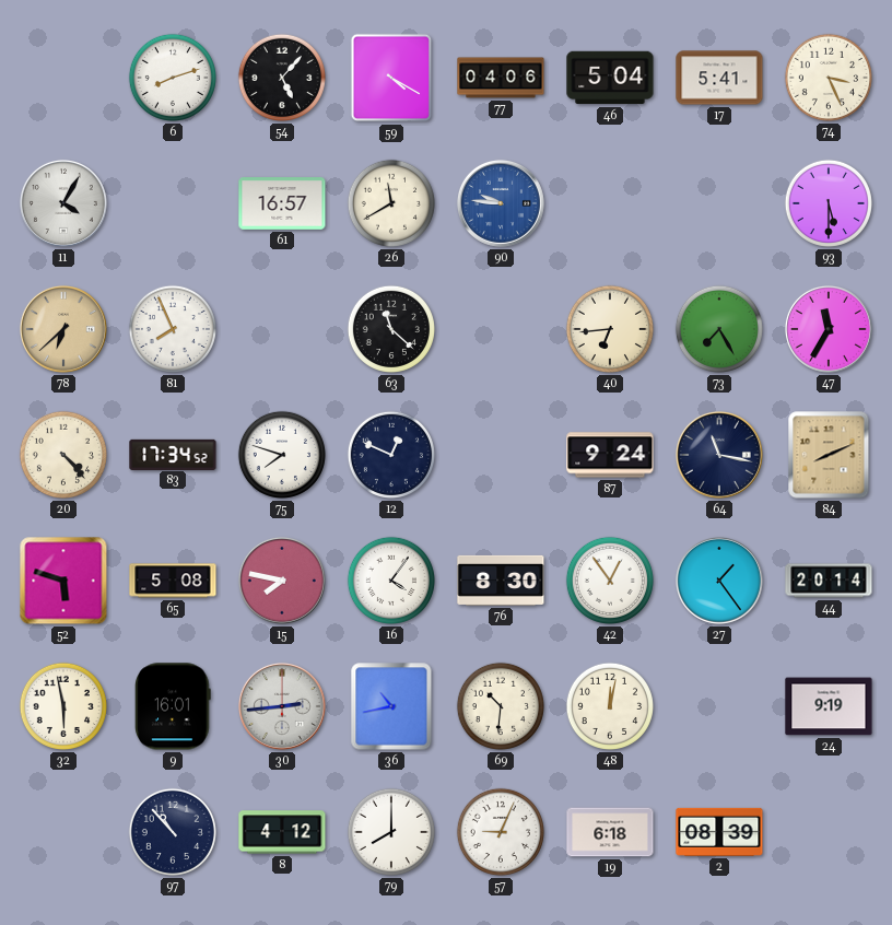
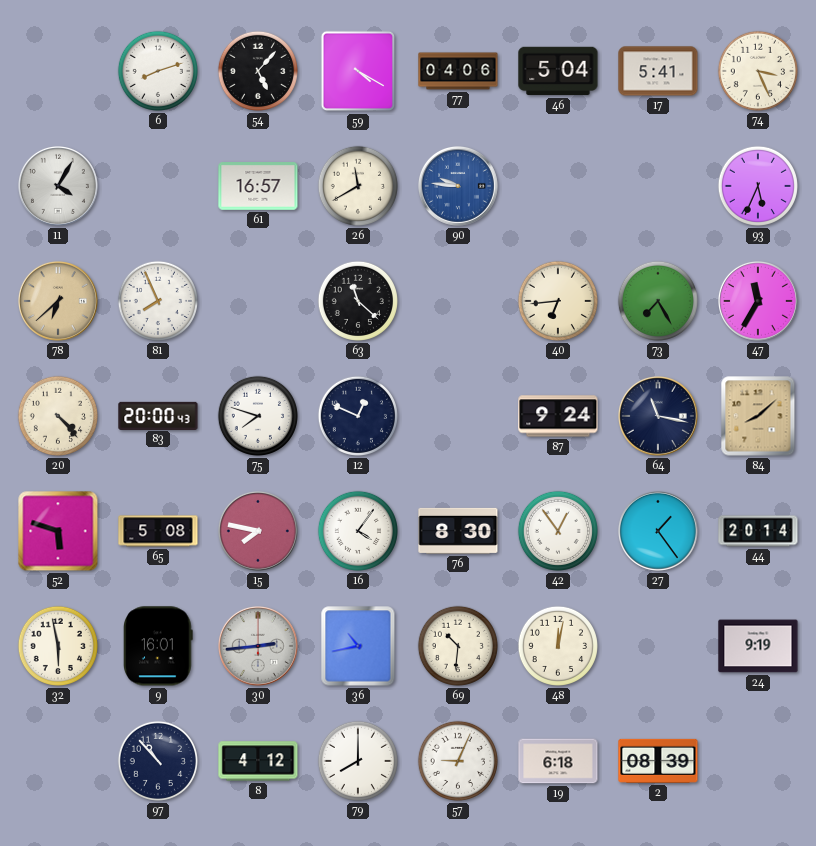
93: 5:30 -> 5:34
83: 17:34 -> 20:00
84: 8:11 -> 8:08
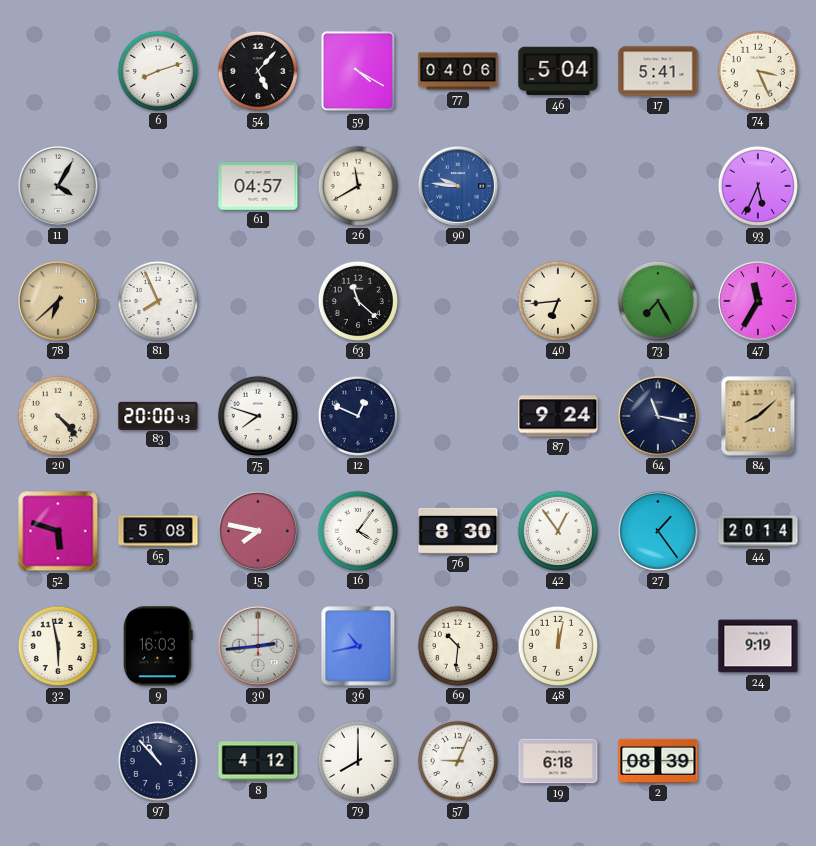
61: 16:57 -> 04:57
9: 16:01 -> 16:03
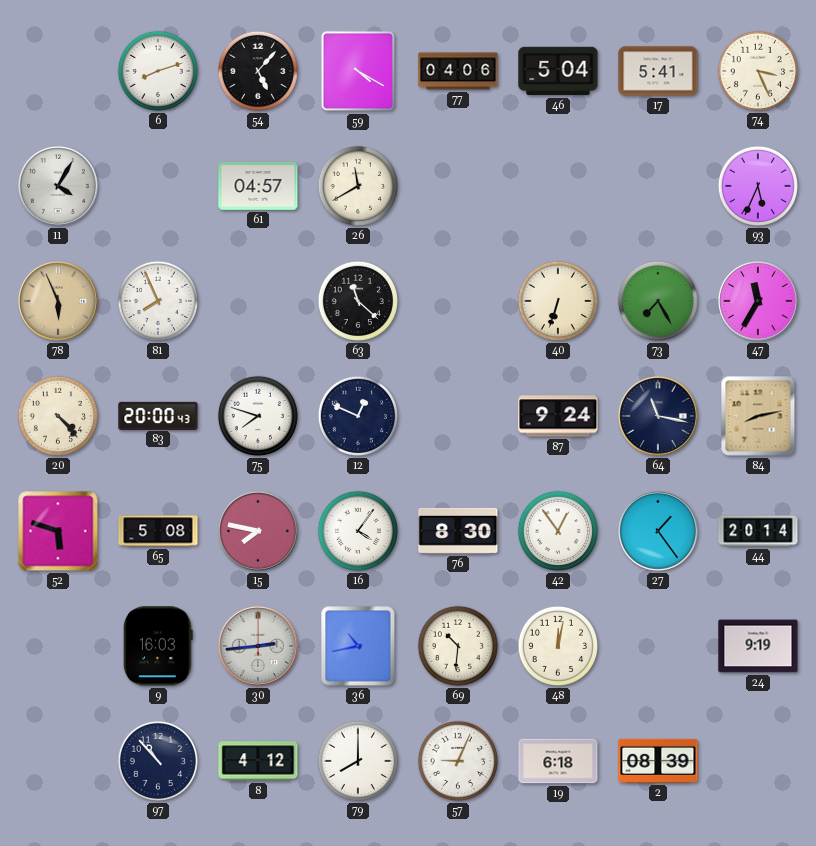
90: 9:46 -> none
78: 6:38 -> 5:56
40: 6:44 -> 6:33
84: 8:08 -> 8:13
32: 5:58 -> none
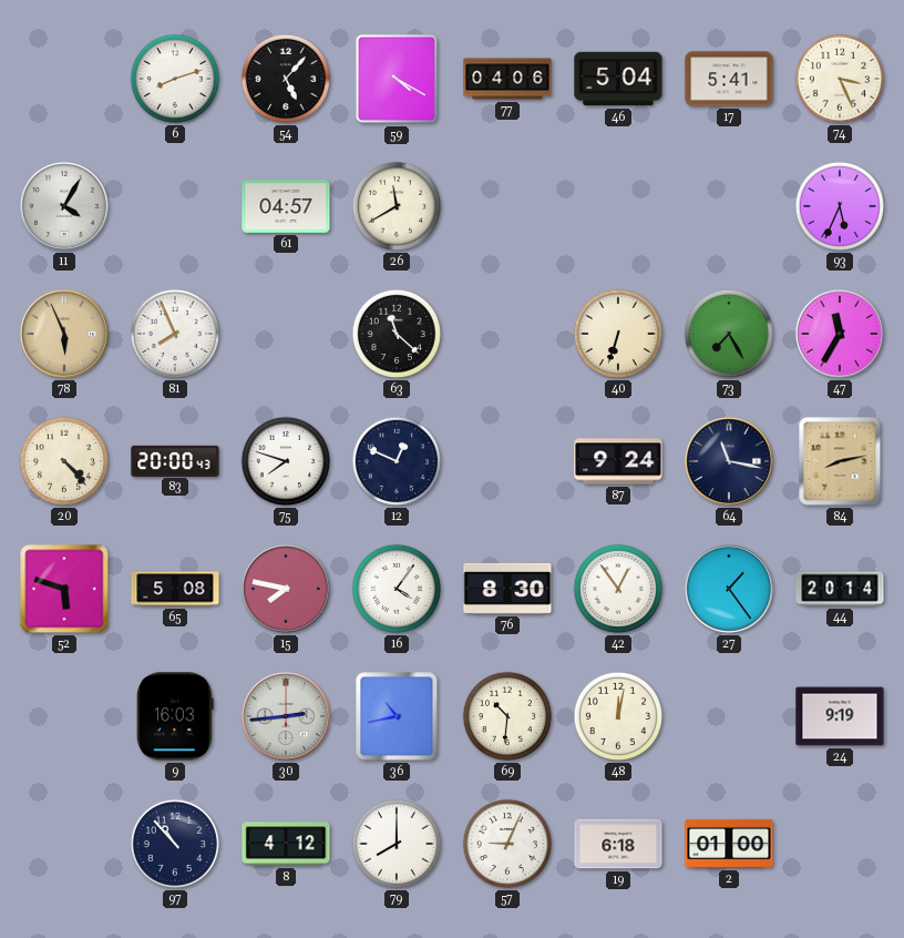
2: 08:39 -> 01:00
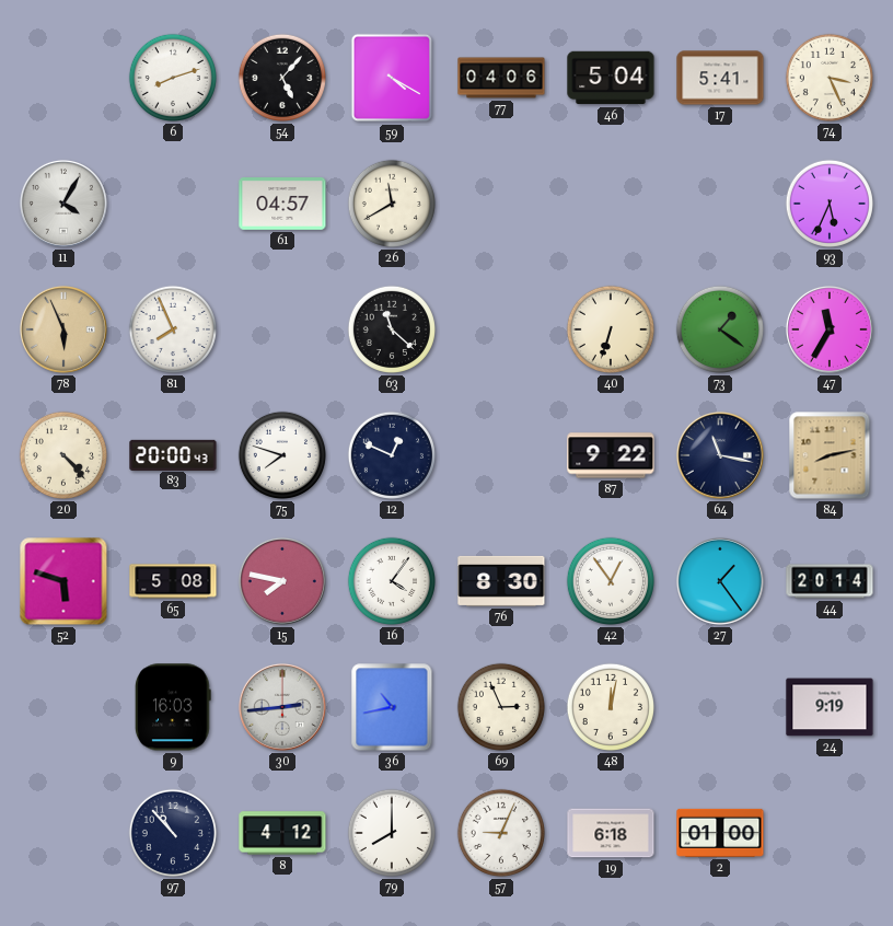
73: 7:25 -> 1:21
87: 9:24 -> 9:22
69: 10:31 -> 2:56
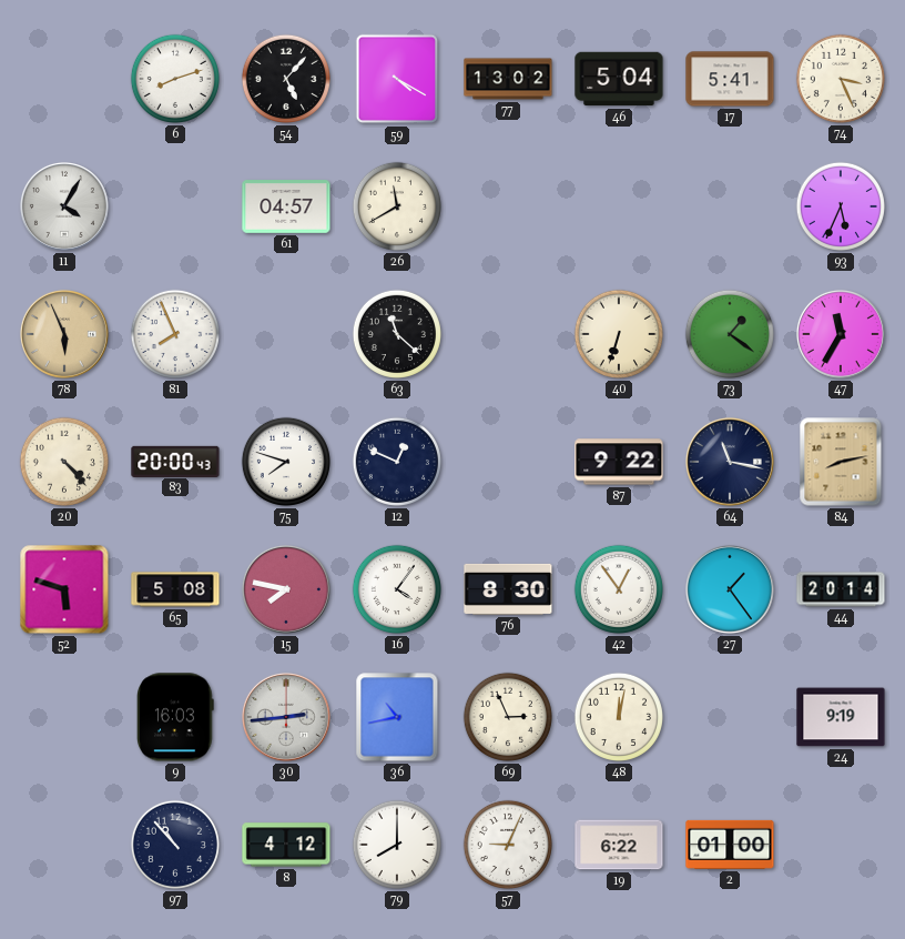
77: 04:06 -> 13:02
19: 6:18 -> 6:22
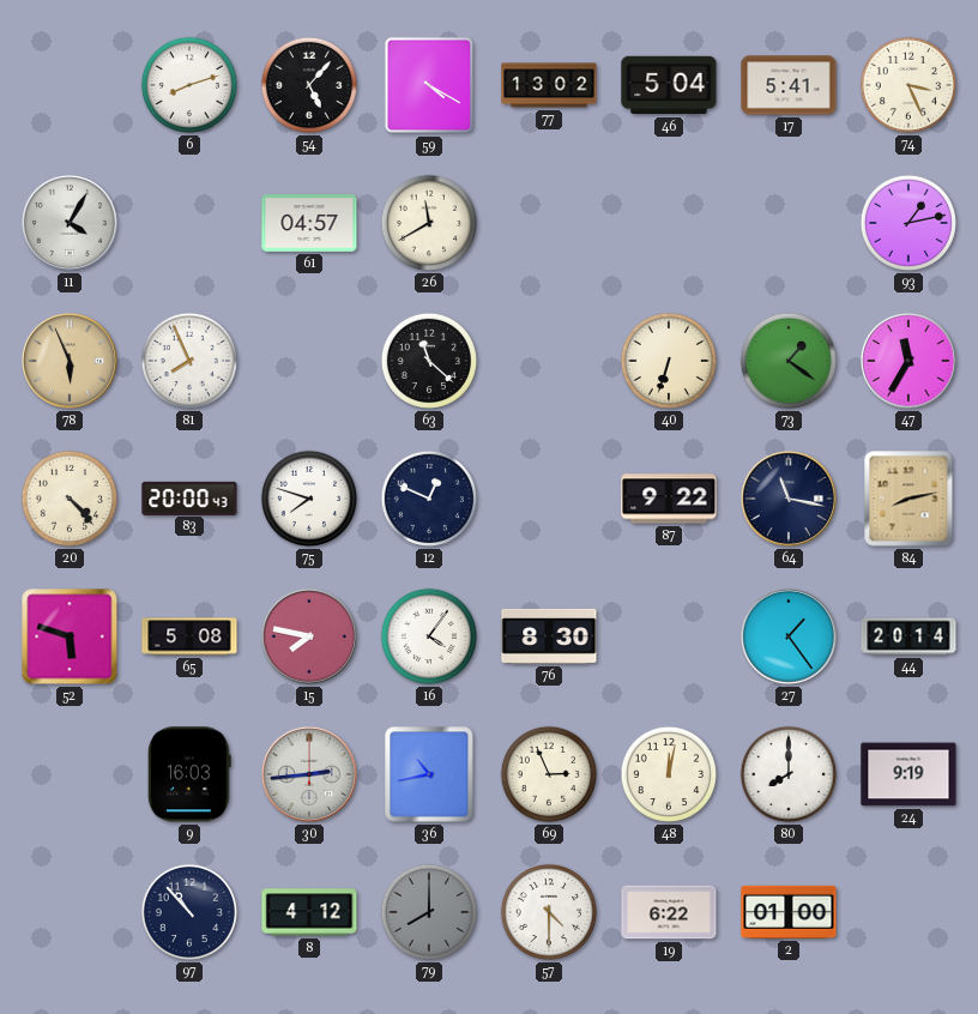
93: 5:34 -> 1:13
42: 12:54 -> none
80: none -> 8:00
79 dial: white -> grey
57: 9:04 -> 4:30
